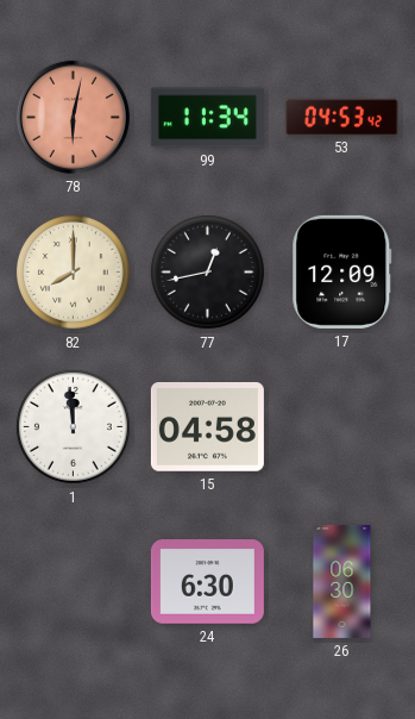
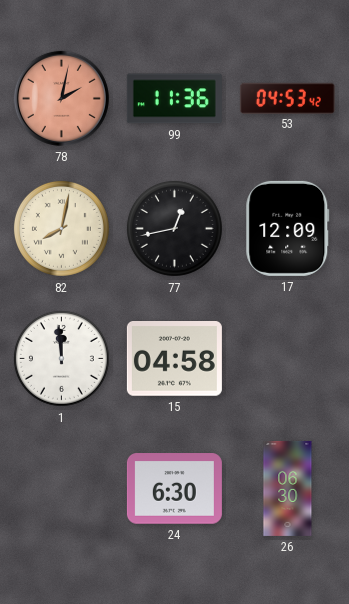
78: 6:02 -> 2:02
99: 11:34 -> 11:36
82: 8:00 -> 8:02
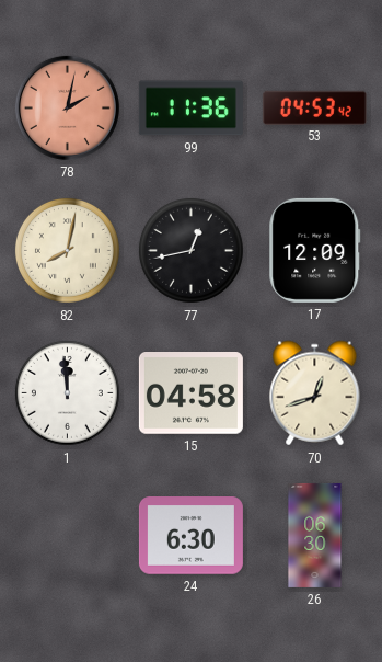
70: none -> 12:42
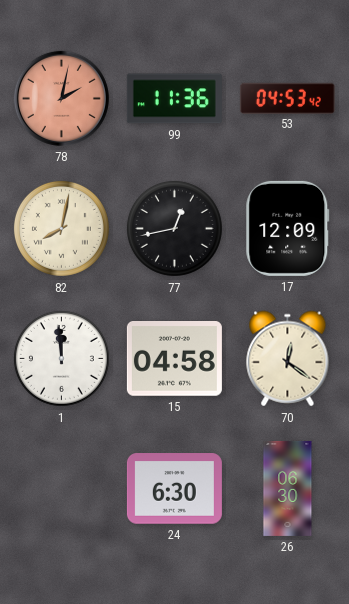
70: 12:42 -> 12:21
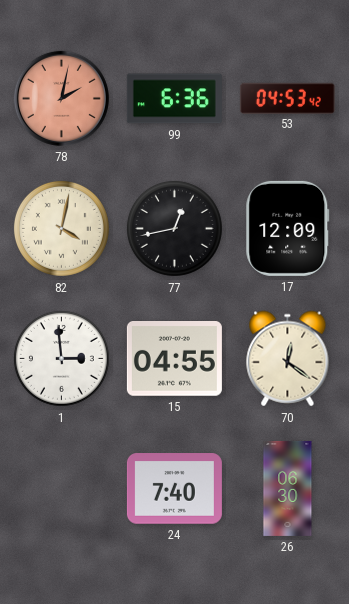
99: 11:36 -> 6:36
82: 8:02 -> 4:02
1: 11:59 -> 2:59
15: 04:58 -> 04:55
24: 6:30 -> 7:40
